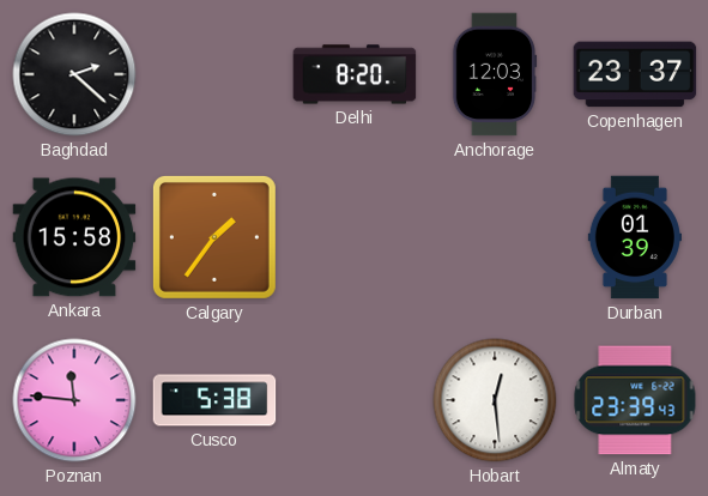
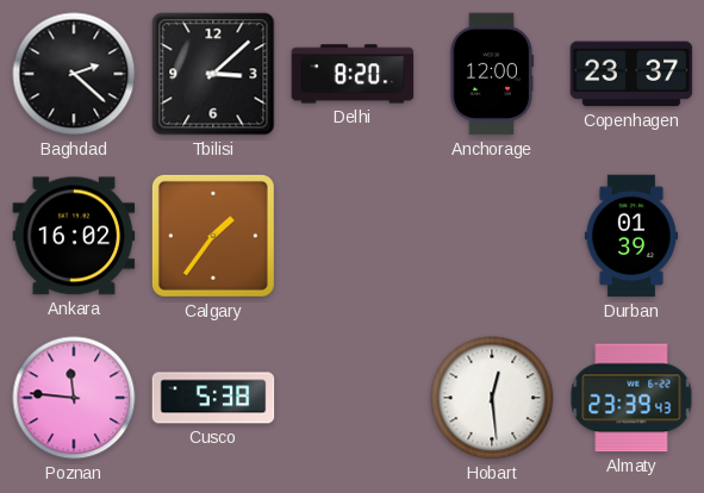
Tbilisi: none -> 3:08
Anchorage: 12:03 -> 12:00
Ankara: 15:58 -> 16:02
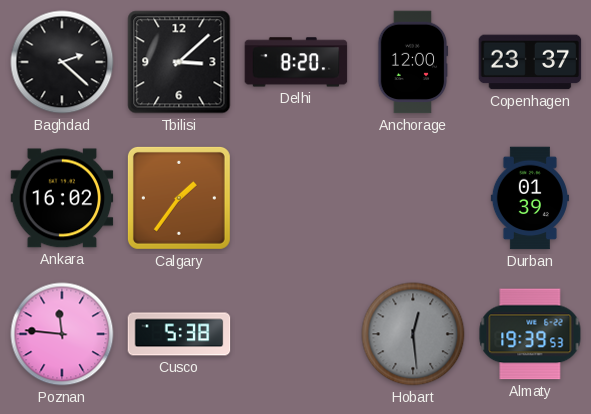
Hobart dial: white -> grey
Almaty: 23:39 -> 19:39
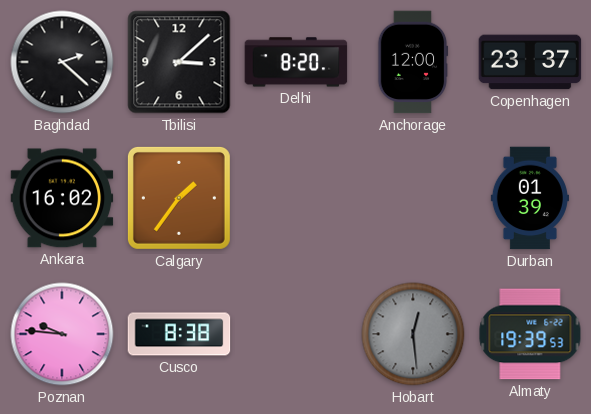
Poznan: 11:46 -> 9:46
Cusco: 5:38 -> 8:38
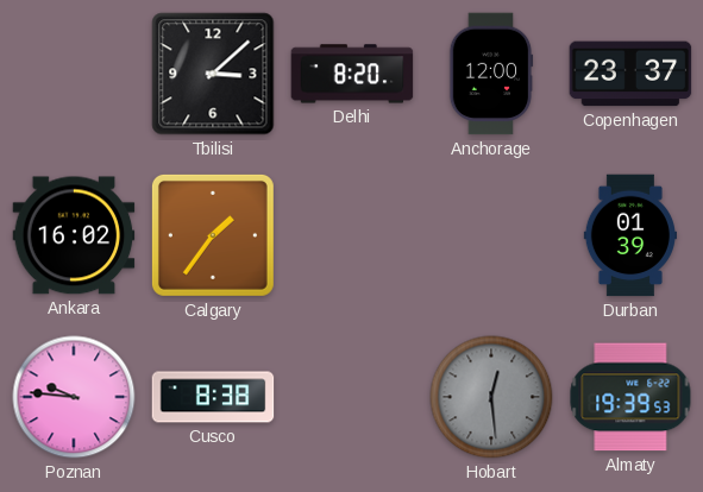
Baghdad: 2:22 -> none
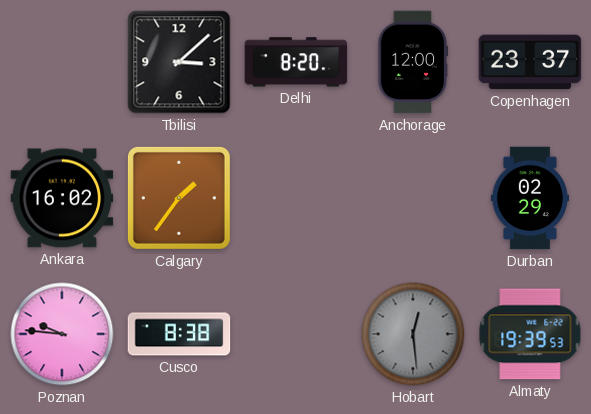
Durban: 01:39 -> 02:29
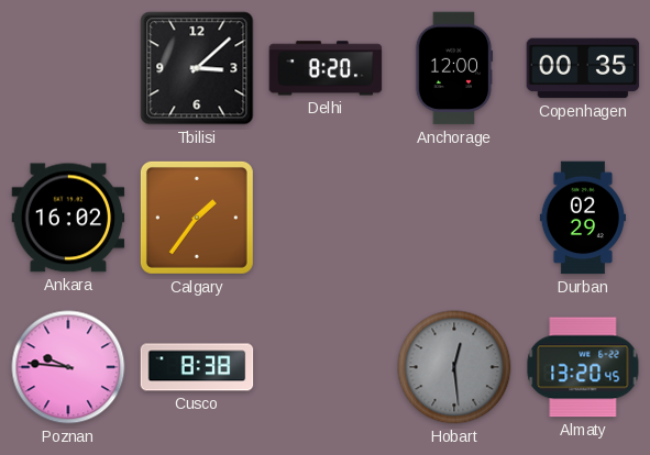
Copenhagen: 23:37 -> 00:35
Almaty: 19:39 -> 13:20
